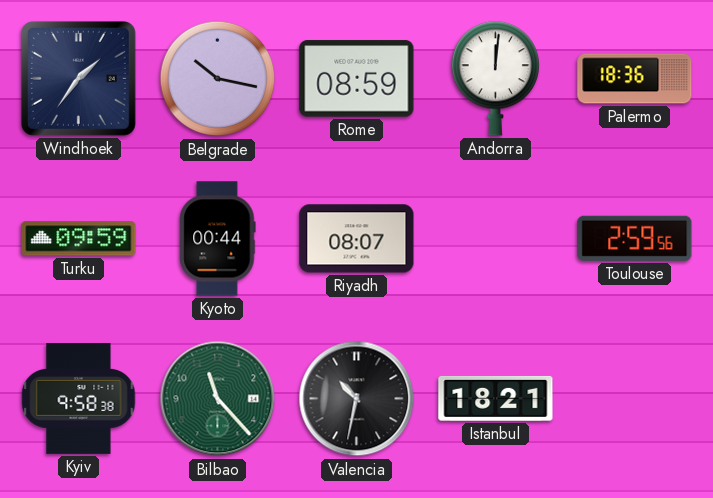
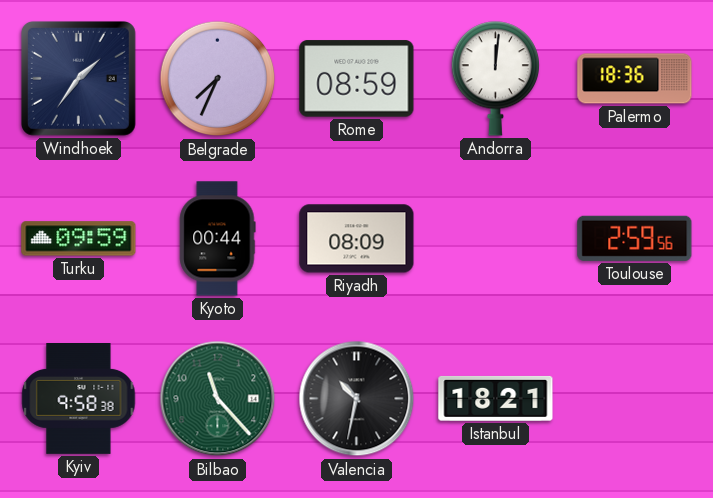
Belgrade: 10:17 -> 7:34
Riyadh: 08:07 -> 08:09
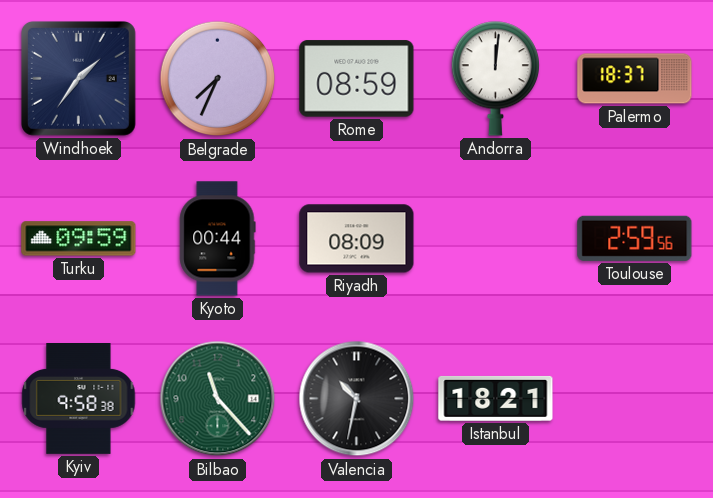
Palermo: 18:36 -> 18:37
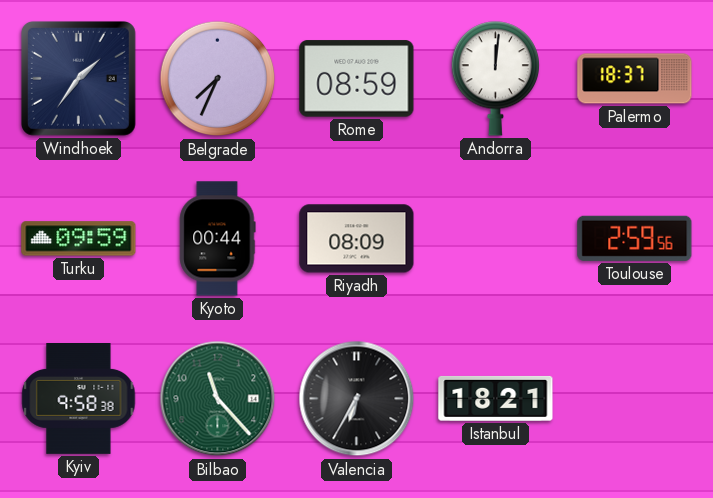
Valencia: 10:32 -> 6:35
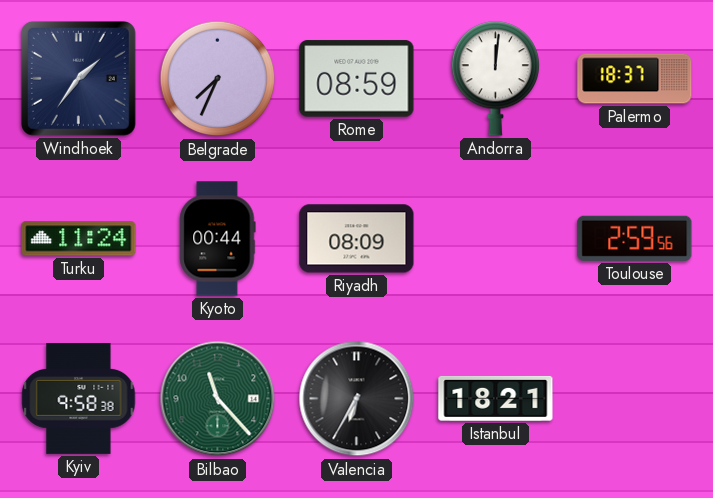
Turku: 09:59 -> 11:24
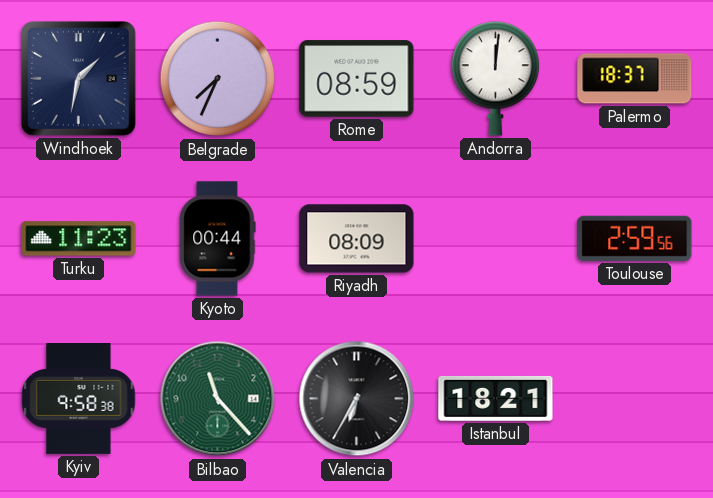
Windhoek: 1:36 -> 1:32
Turku: 11:24 -> 11:23
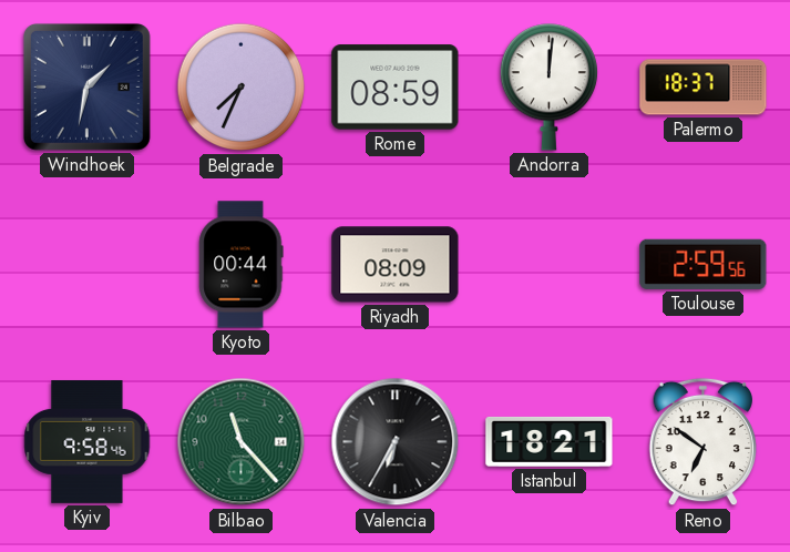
Turku: 11:23 -> none
Kyiv: 9:58:38 -> 9:58:46
Reno: none -> 6:51
